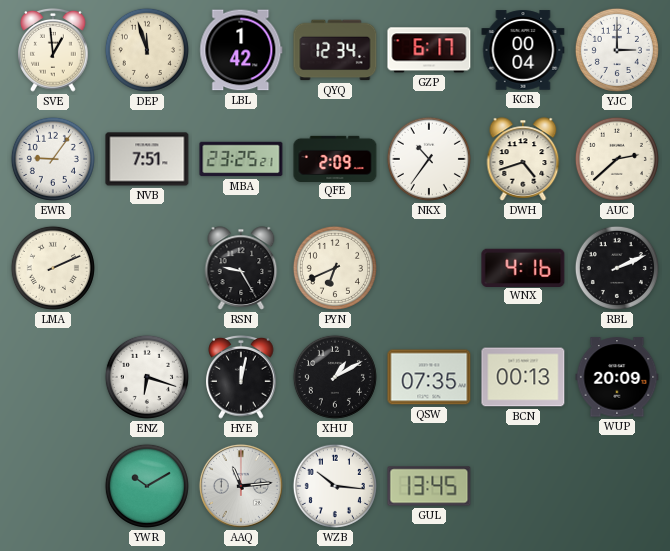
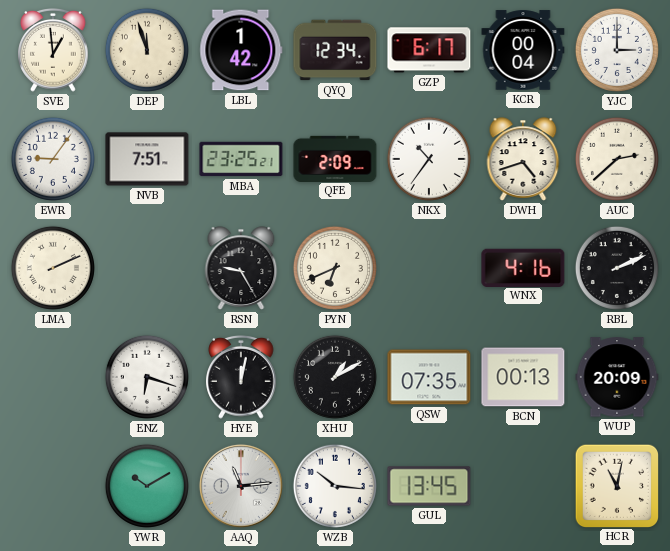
HCR: none -> 11:02
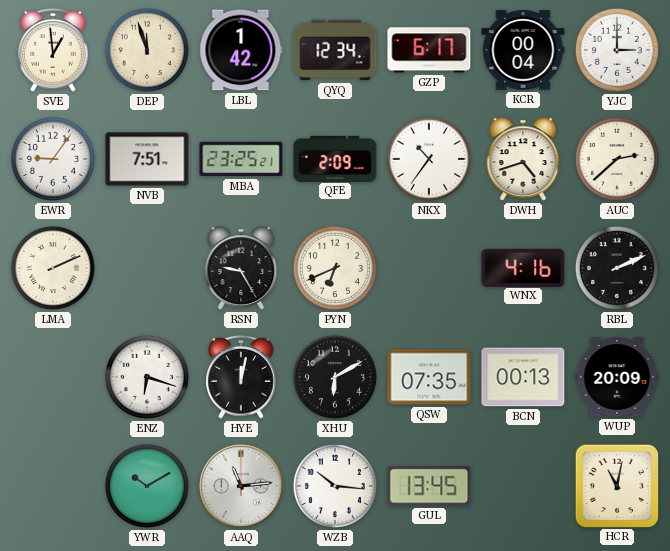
XHU: 1:10 -> 6:10
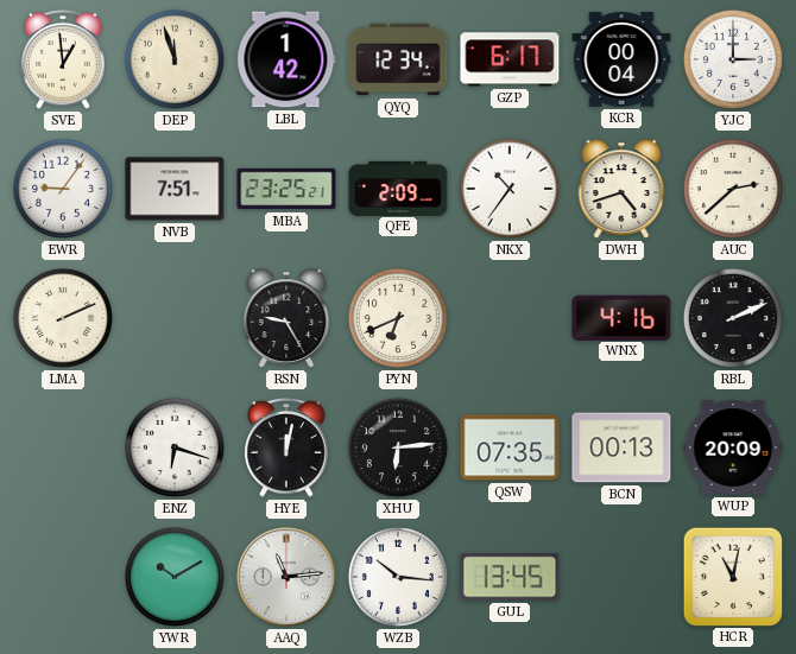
XHU: 6:10 -> 6:14
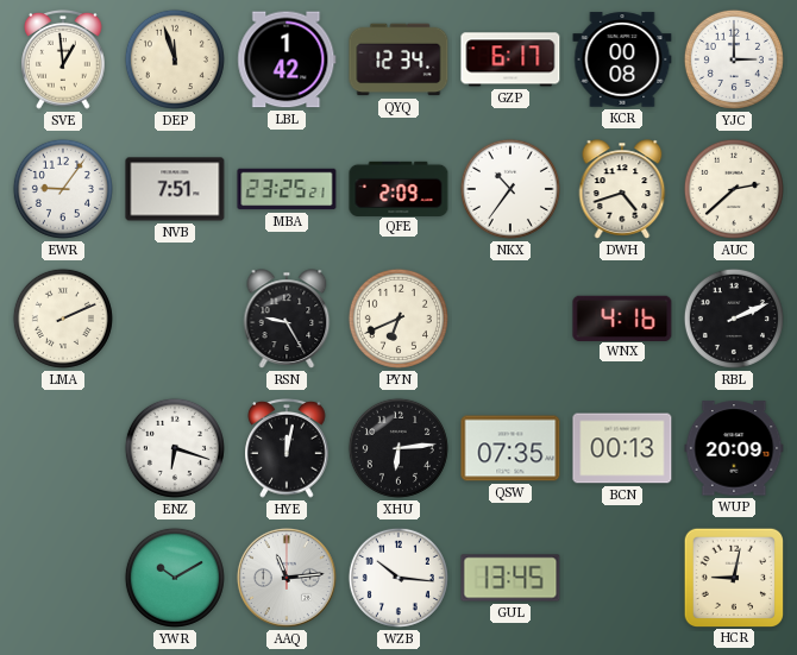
KCR: 00:04 -> 00:08
HCR: 11:02 -> 9:02
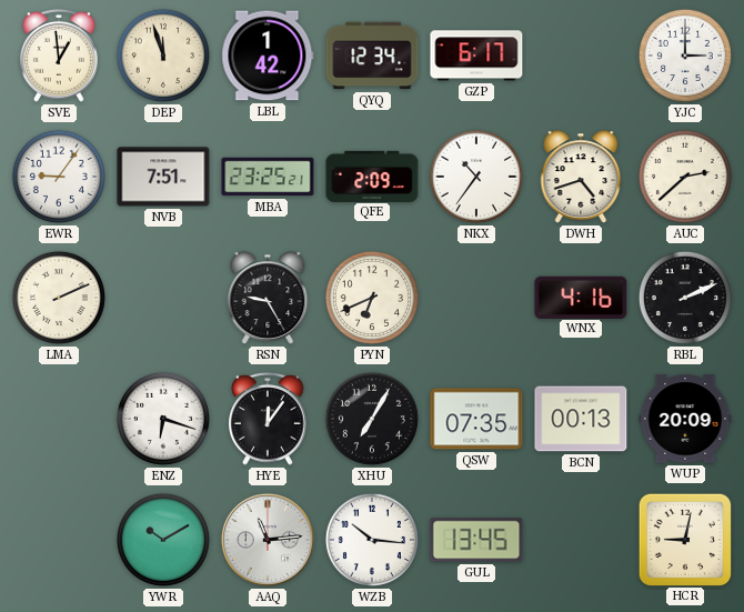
KCR: 00:08 -> none
HYE: 12:02 -> 12:06
XHU: 6:14 -> 7:05
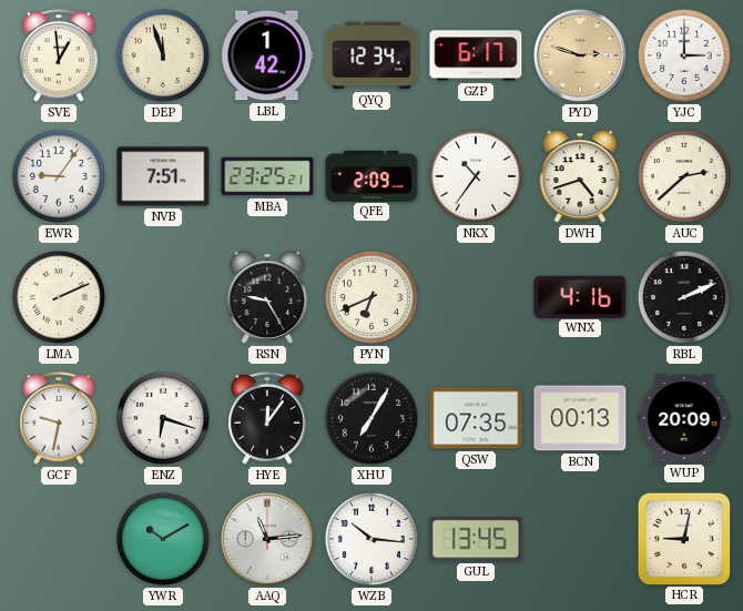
PYD: none -> 2:48
GCF: none -> 9:32
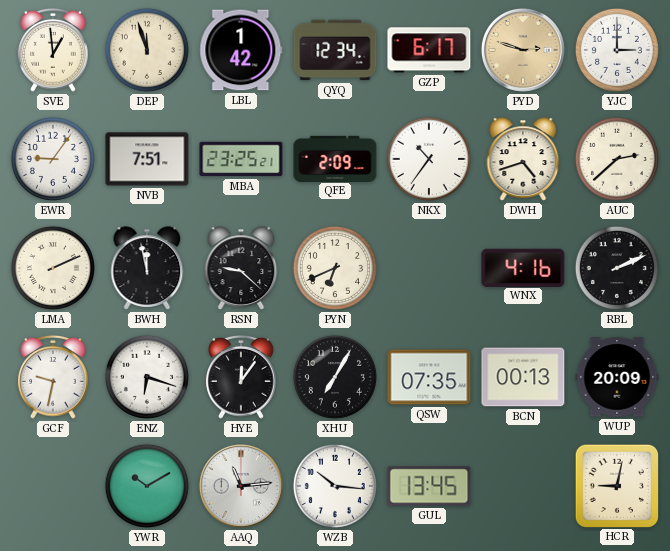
BWH: none -> 11:58
RSN: 9:25 -> 9:22
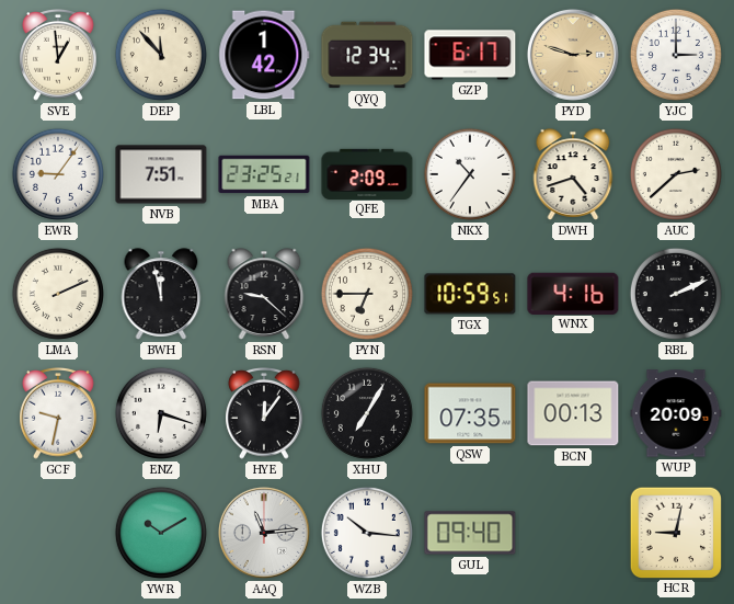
DEP: 11:57 -> 11:53
PYN: 6:41 -> 6:45
TGX: none -> 10:59
GUL: 13:45 -> 09:40
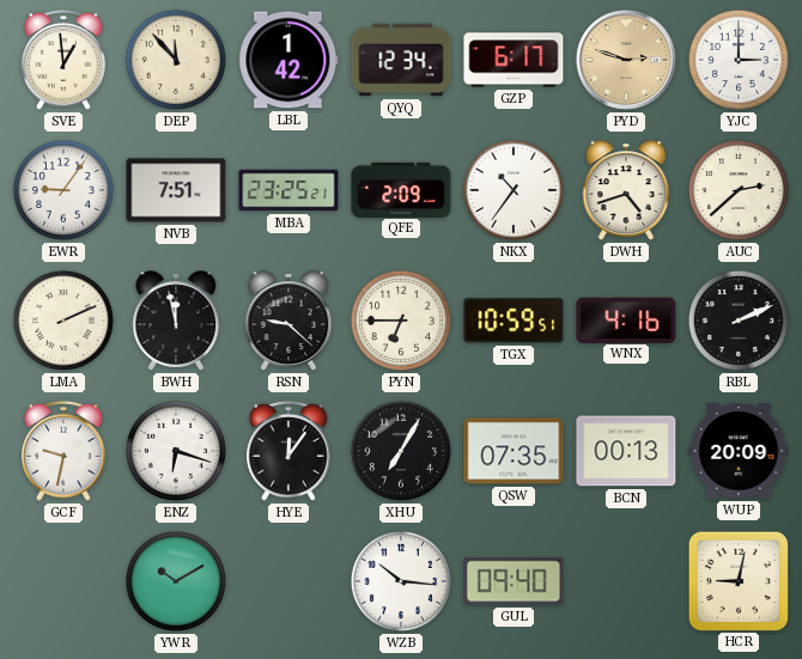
AAQ: 11:14 -> none
